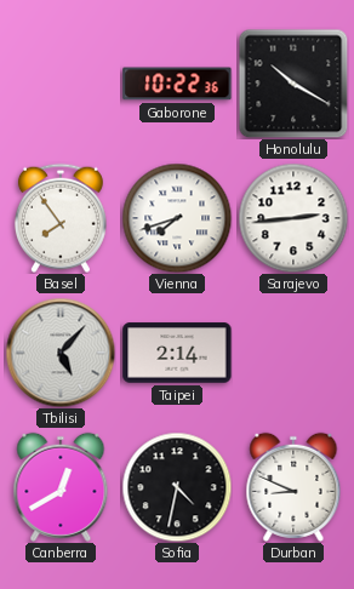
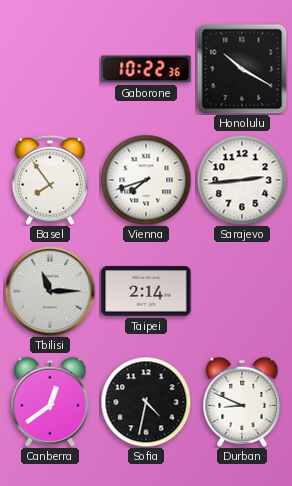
Tbilisi: 5:07 -> 11:15
Canberra: 12:40 -> 12:39
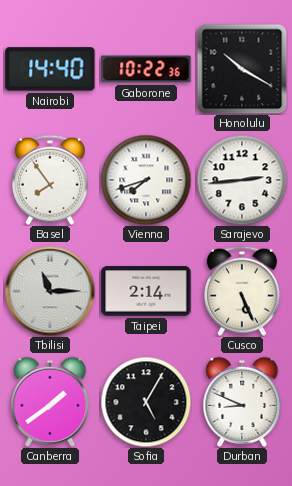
Nairobi: none -> 14:40
Cusco: none -> 5:26
Canberra: 12:39 -> 1:39
Sofia: 4:32 -> 5:05
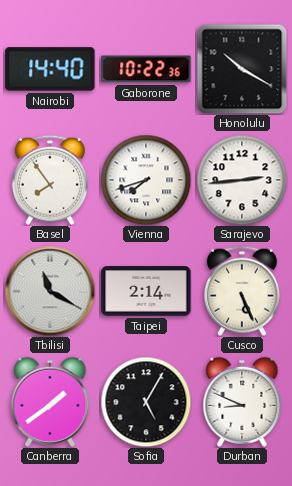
Tbilisi: 11:15 -> 11:20
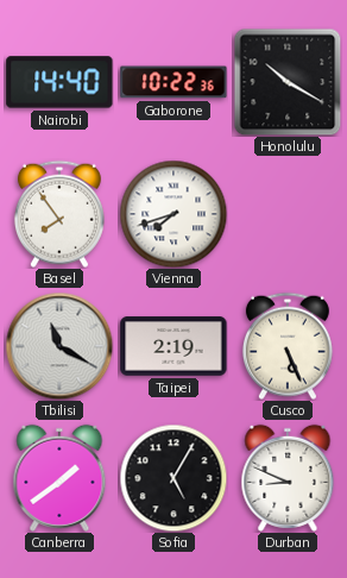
Sarajevo: 2:44 -> none
Taipei: 2:14 -> 2:19
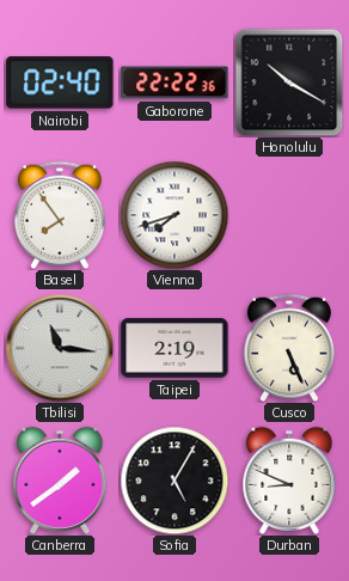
Nairobi: 14:40 -> 02:40
Gaborone: 10:22 -> 22:22
Tbilisi: 11:20 -> 11:16
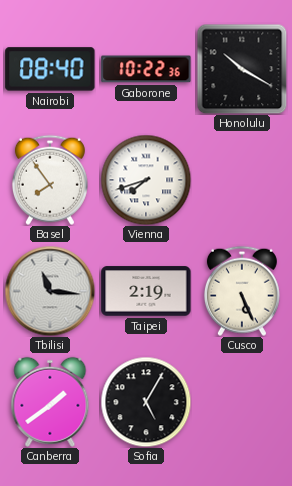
Nairobi: 02:40 -> 08:40
Gaborone: 22:22 -> 10:22
Durban: 8:49 -> none
